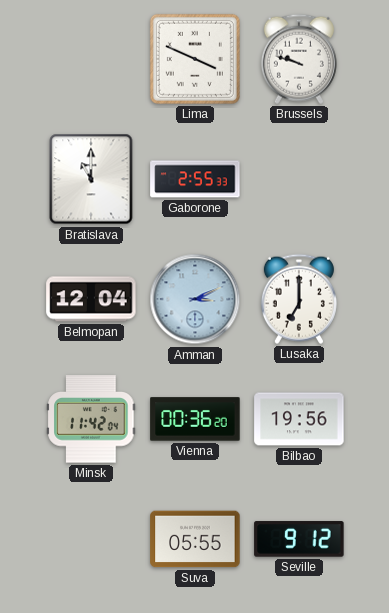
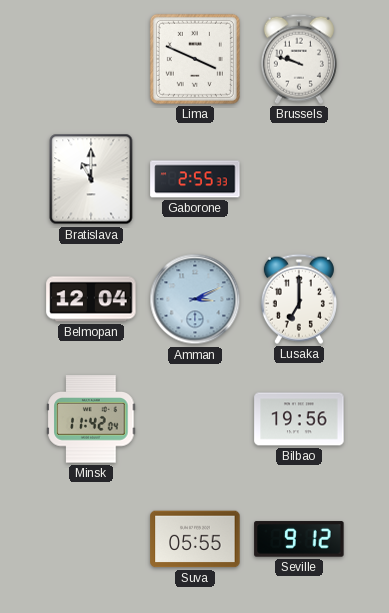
Vienna: 00:36 -> none
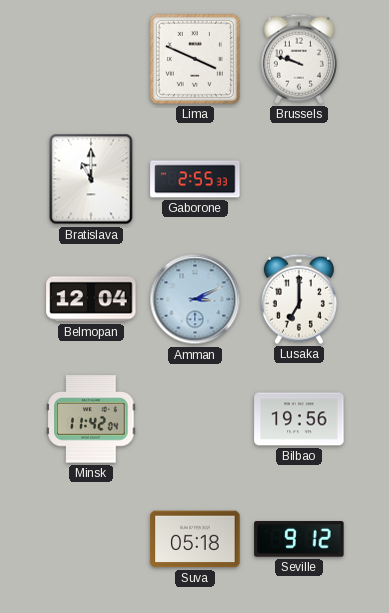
Suva: 05:55 -> 05:18
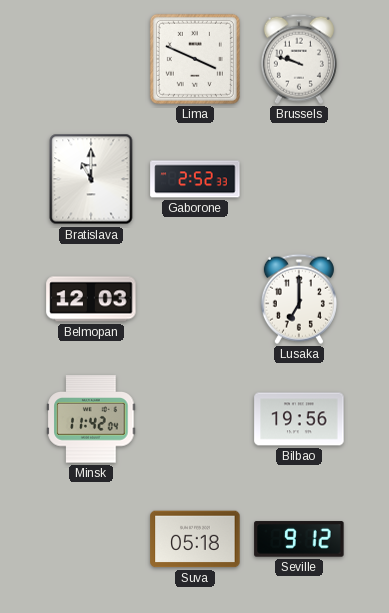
Gaborone: 2:55 -> 2:52
Belmopan: 12:04 -> 12:03
Amman: 3:11 -> none
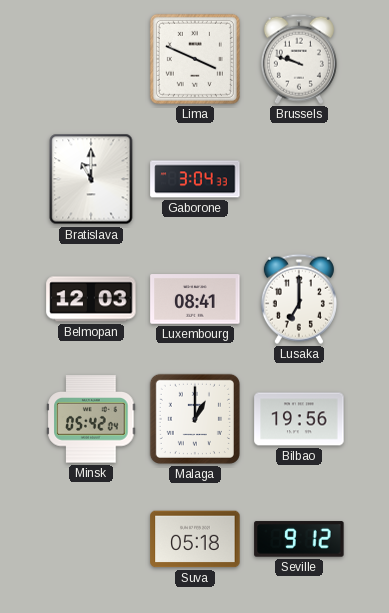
Gaborone: 2:52 -> 3:04
Luxembourg: none -> 08:41
Minsk: 11:42 -> 05:42
Malaga: none -> 1:00
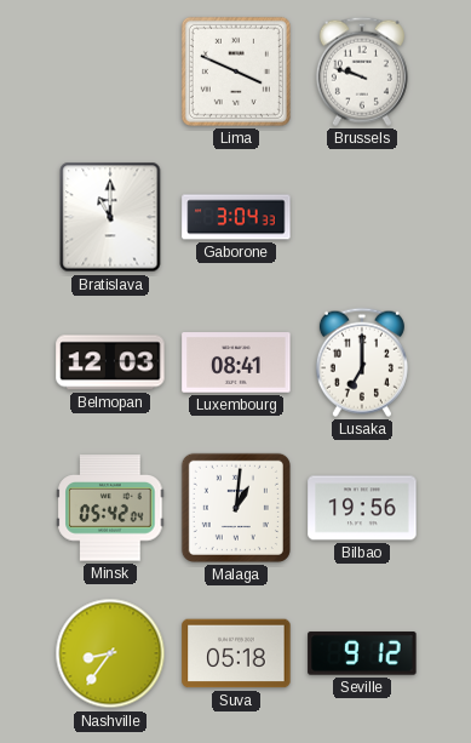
Malaga: 1:00 -> 1:01
Nashville: none -> 8:36
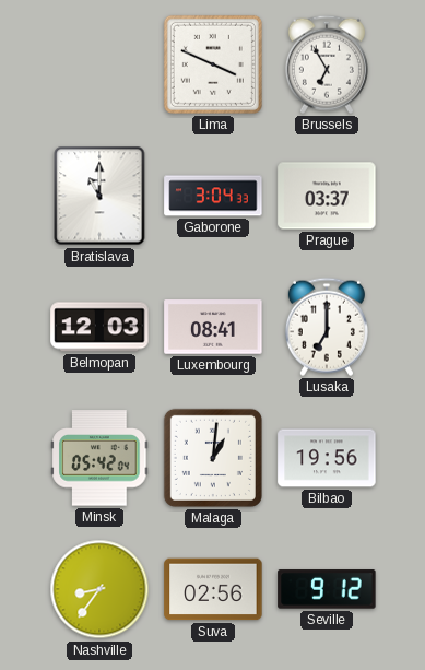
Brussels: 9:48 -> 6:55
Prague: none -> 03:37
Suva: 05:18 -> 02:56
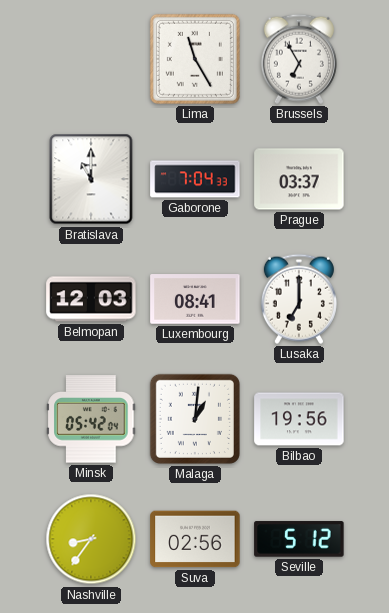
Lima: 3:49 -> 11:25
Gaborone: 3:04 -> 7:04
Seville: 9:12 -> 5:12
